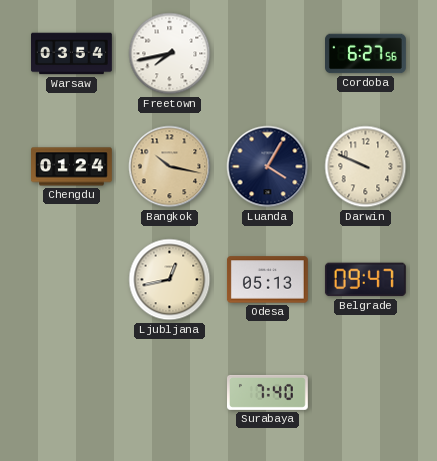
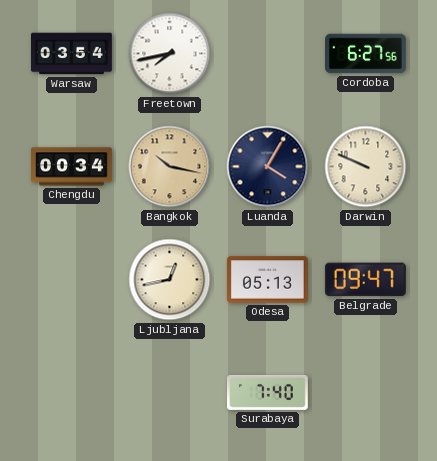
Chengdu: 01:24 -> 00:34
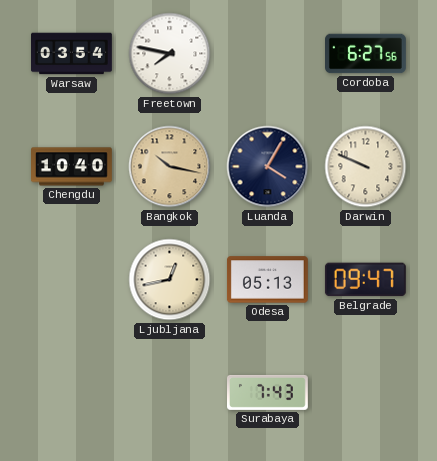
Freetown: 7:43 -> 7:47
Chengdu: 00:34 -> 10:40
Surabaya: 7:40 -> 7:43
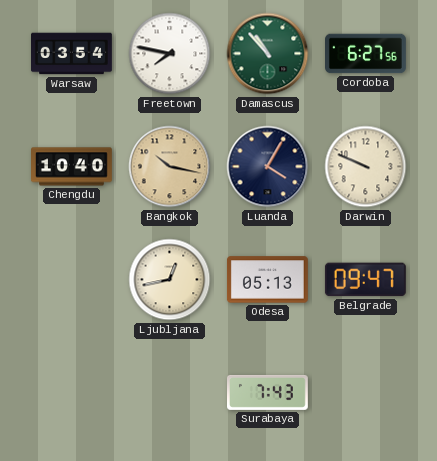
Damascus: none -> 10:53
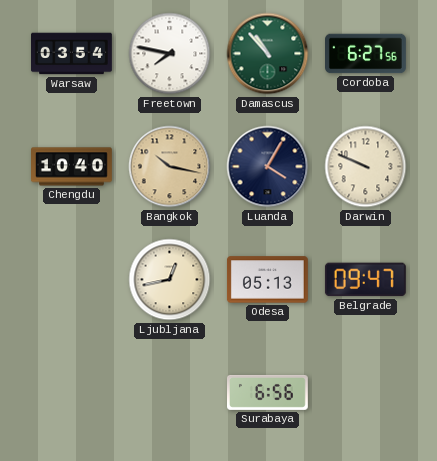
Surabaya: 7:43 -> 6:56
